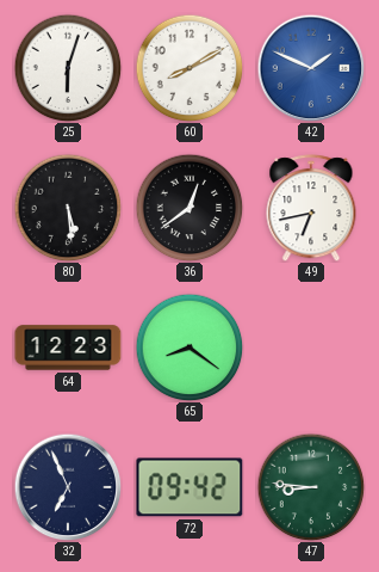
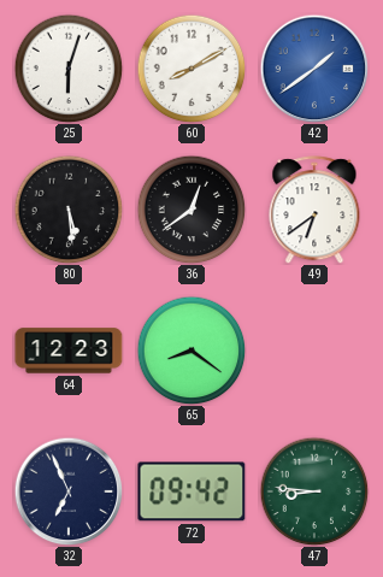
42: 1:49 -> 1:39
49: 6:43 -> 6:39
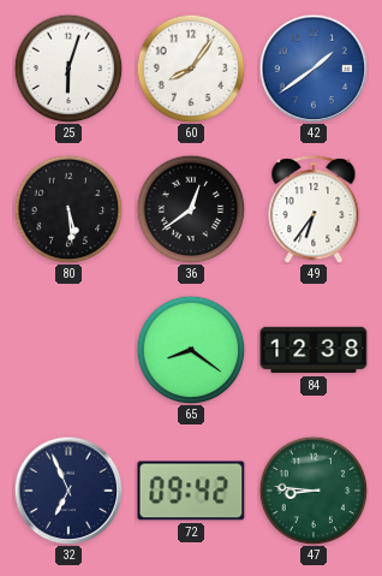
60: 8:10 -> 8:06
49: 6:39 -> 6:36
64: 12:23 -> none
84: none -> 12:38
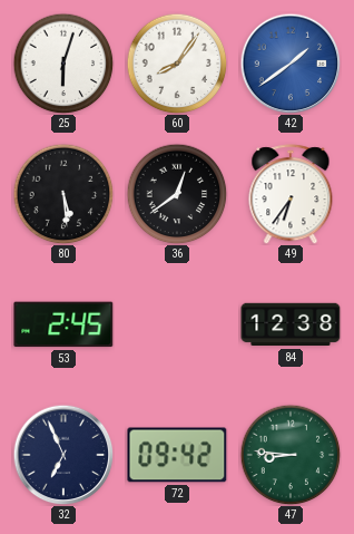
53: none -> 2:45
65: 8:21 -> none
